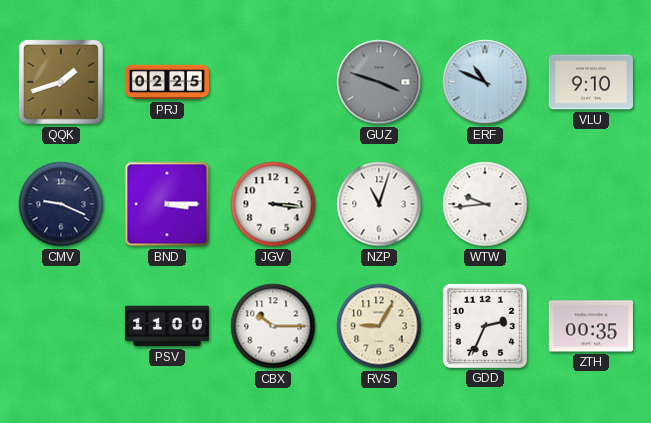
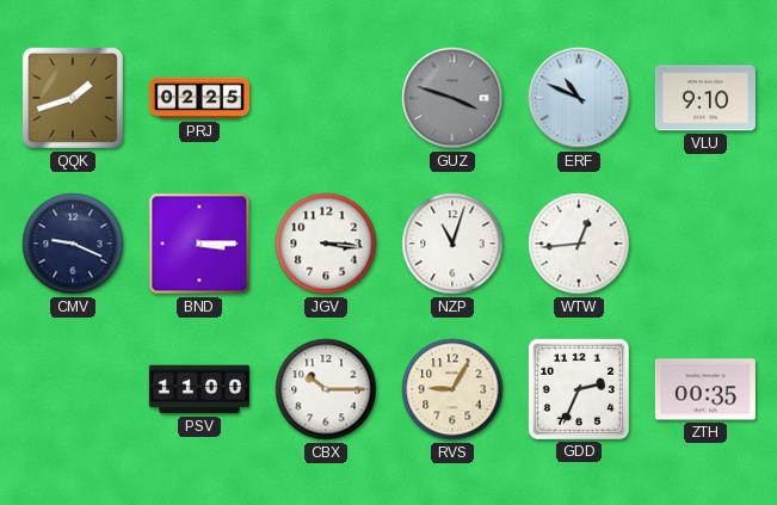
WTW: 9:44 -> 12:44
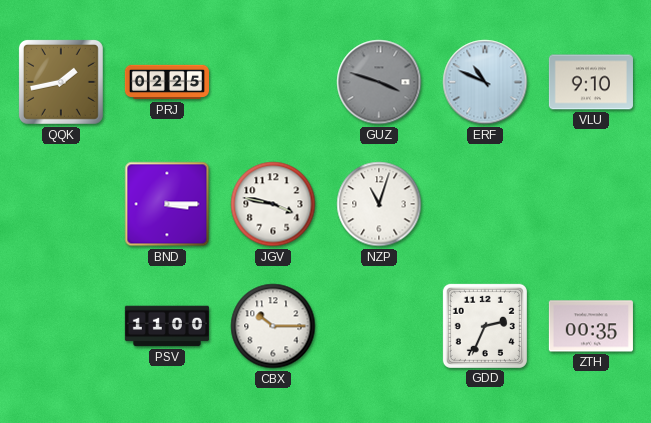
QQK: 1:42 -> 1:43
CMV: 9:19 -> none
JGV: 3:16 -> 3:47
WTW: 12:44 -> none
RVS: 9:05 -> none
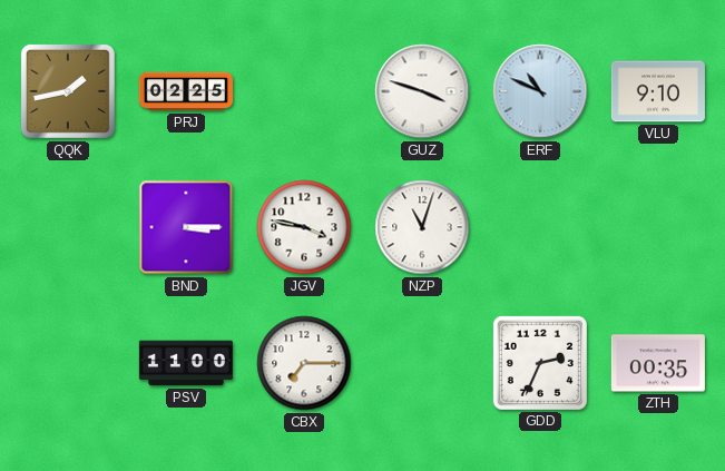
GUZ dial: grey -> white
CBX: 10:15 -> 7:15
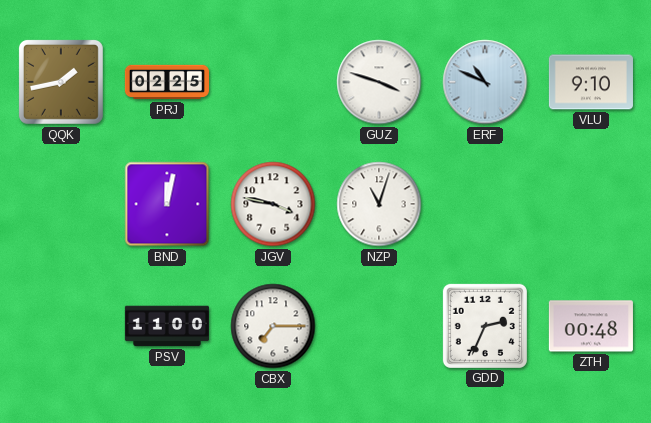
BND: 3:15 -> 12:02
ZTH: 00:35 -> 00:48
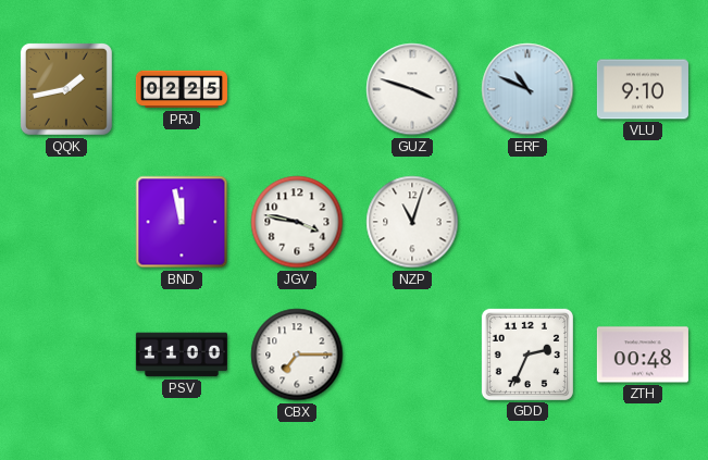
BND: 12:02 -> 11:58
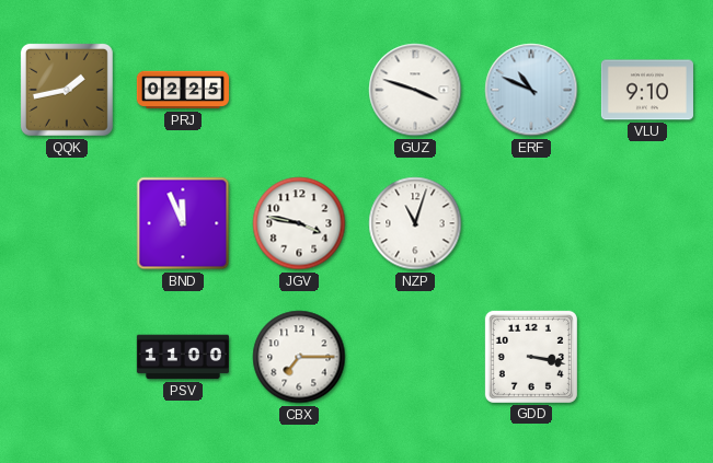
BND: 11:58 -> 11:56
GDD: 2:34 -> 3:17
ZTH: 00:48 -> none
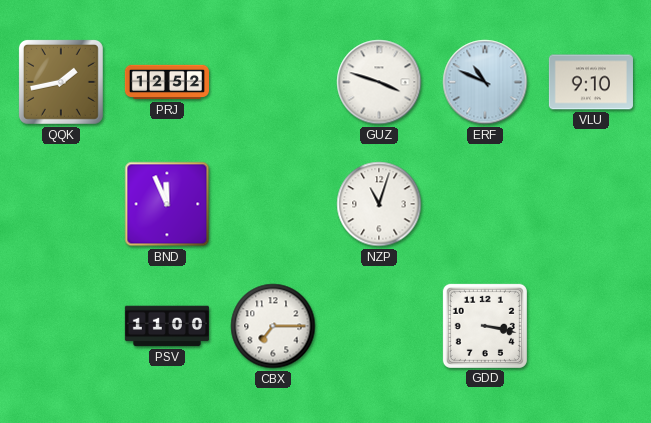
PRJ: 02:25 -> 12:52
JGV: 3:47 -> none
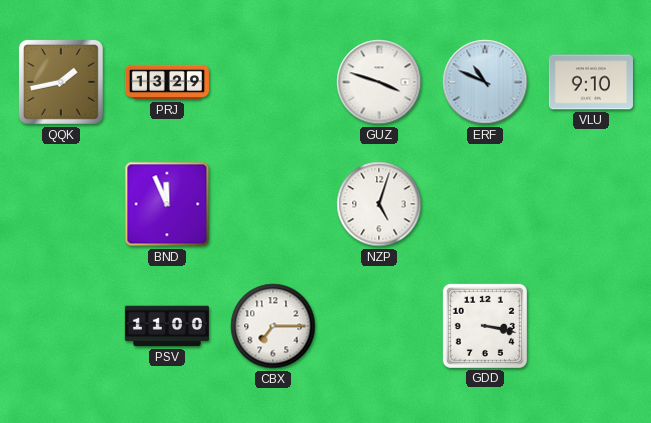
PRJ: 12:52 -> 13:29
NZP: 11:03 -> 5:03
